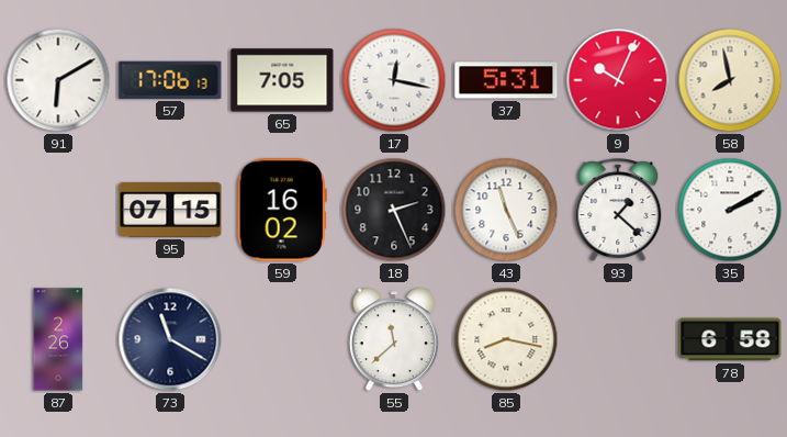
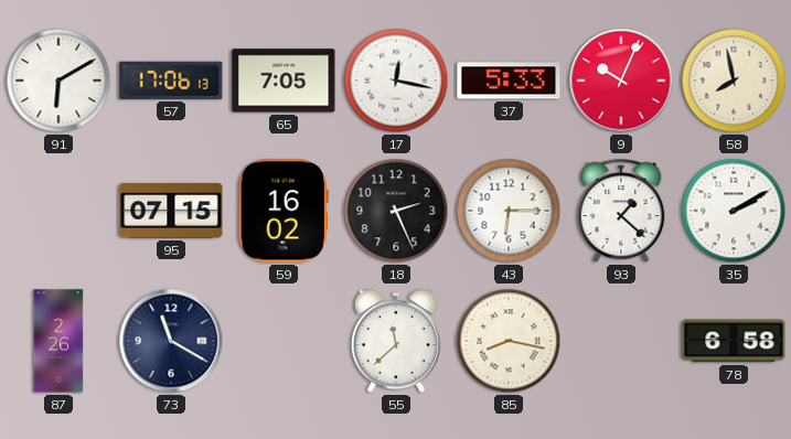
37: 5:31 -> 5:33
43: 11:26 -> 6:15
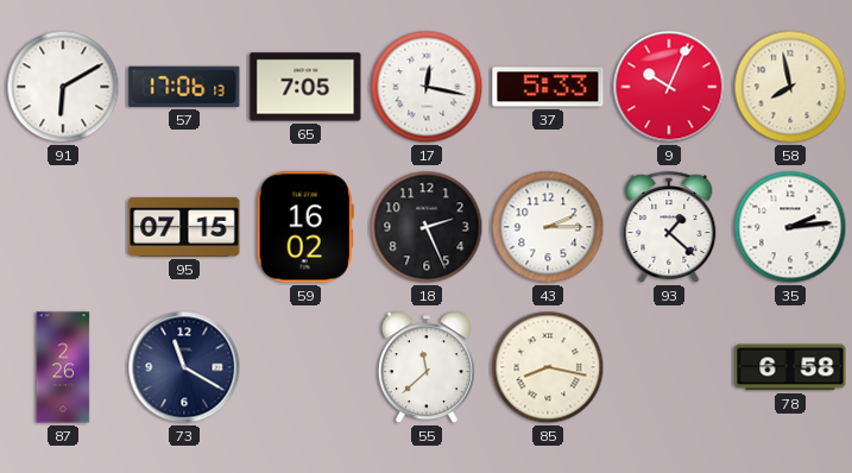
43: 6:15 -> 2:15
35: 2:10 -> 2:14
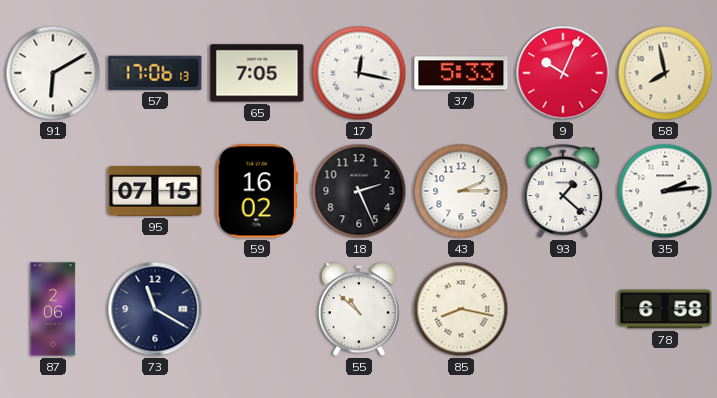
87: 2:26 -> 2:06
55: 11:38 -> 10:52
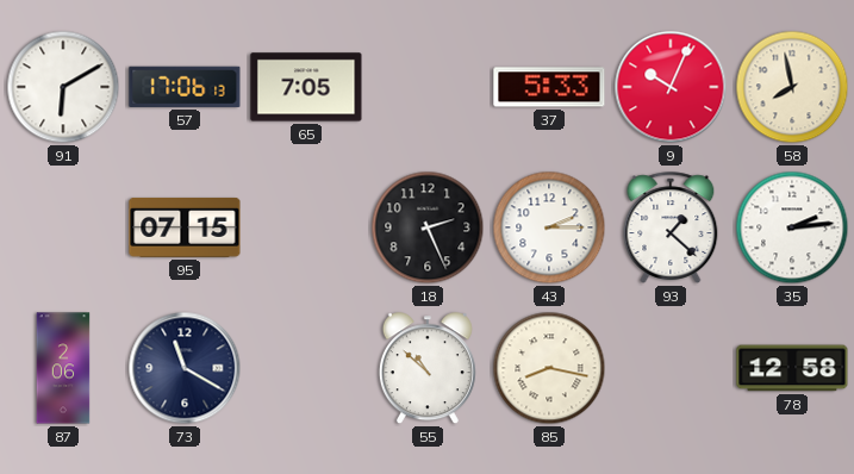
17: 12:17 -> none
59: 16:02 -> none
78: 6:58 -> 12:58
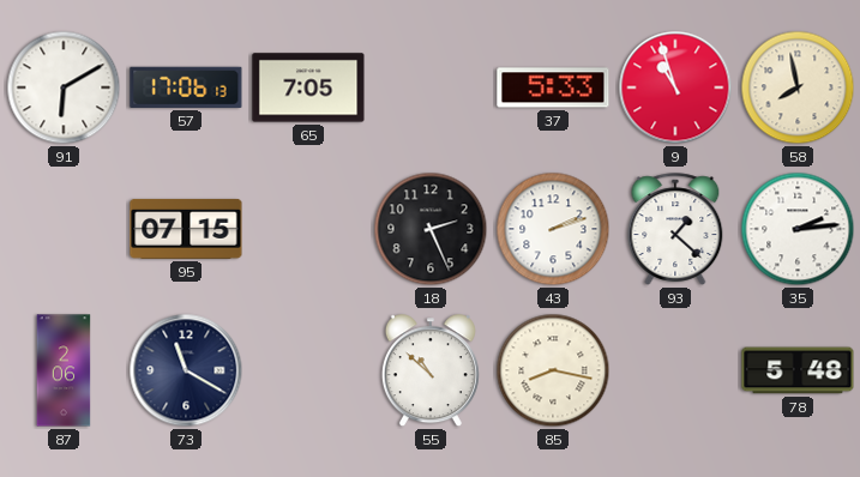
9: 10:04 -> 10:57
43: 2:15 -> 2:12
78: 12:58 -> 5:48
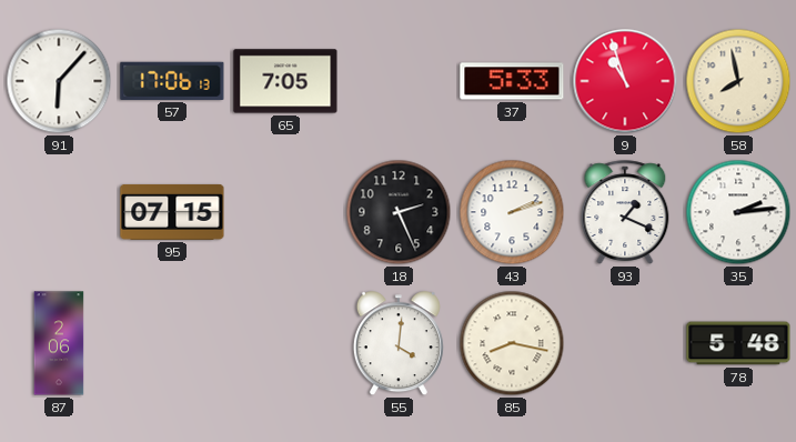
91: 6:10 -> 6:07
93: 1:22 -> 1:19
73: 11:20 -> none
55: 10:52 -> 4:01
